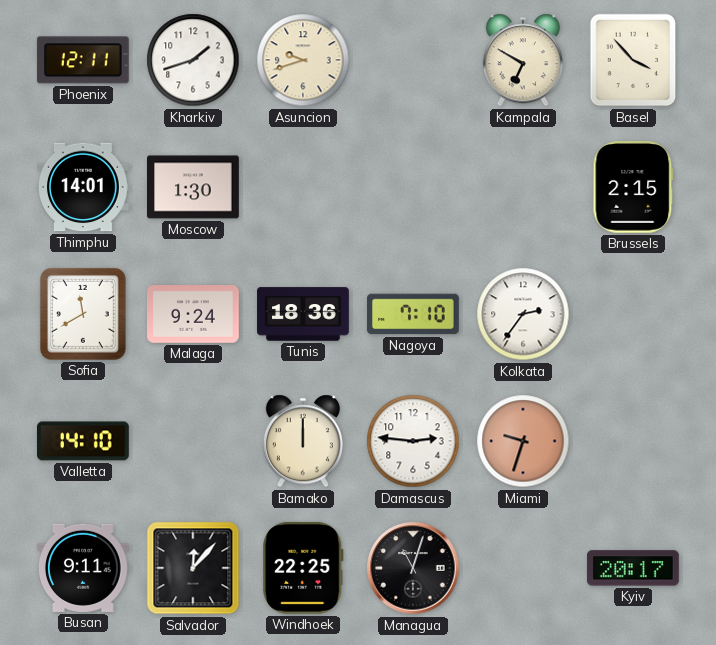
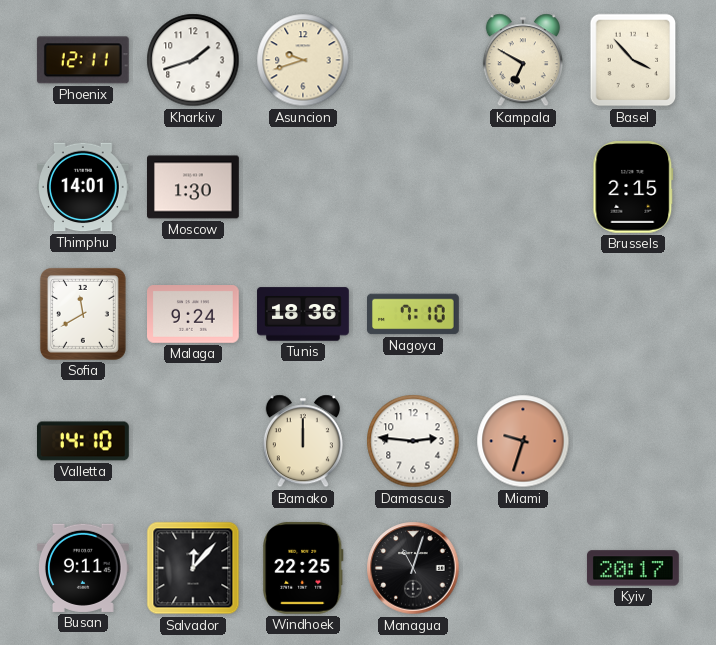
Kolkata: 2:36 -> none
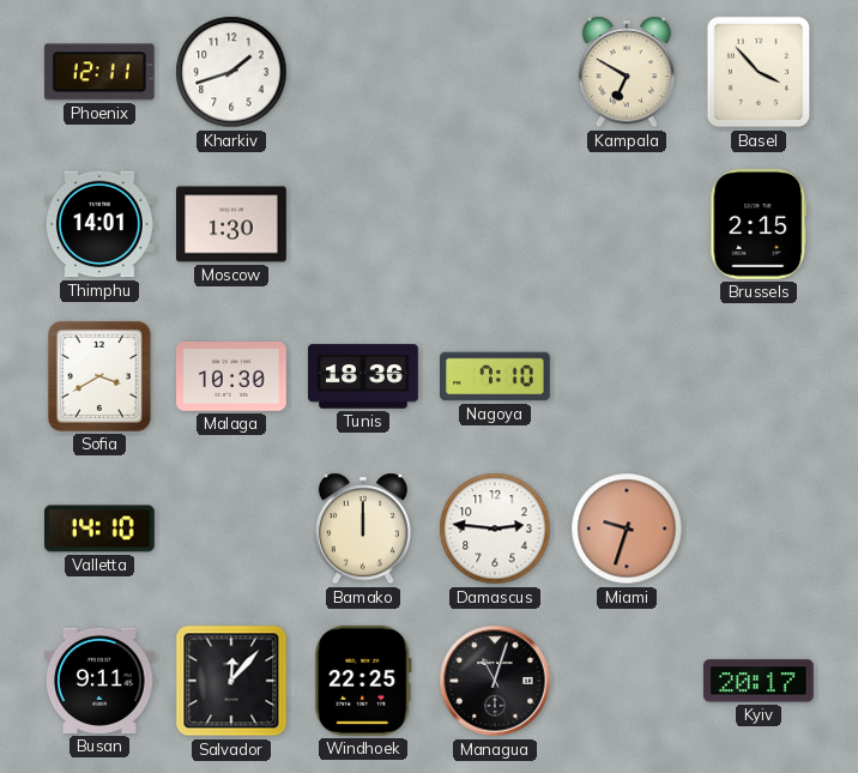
Asuncion: 9:42 -> none
Sofia: 11:40 -> 3:40
Malaga: 9:24 -> 10:30
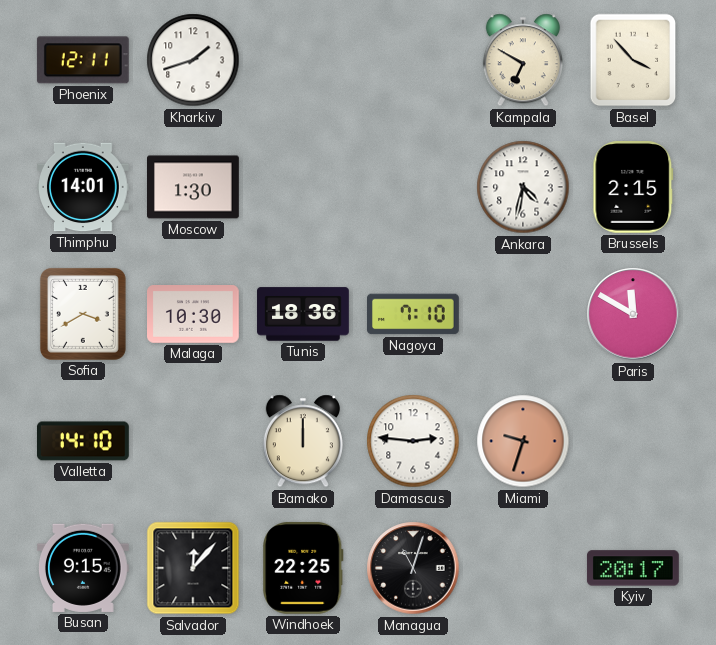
Ankara: none -> 4:32
Paris: none -> 11:50
Busan: 9:11 -> 9:15
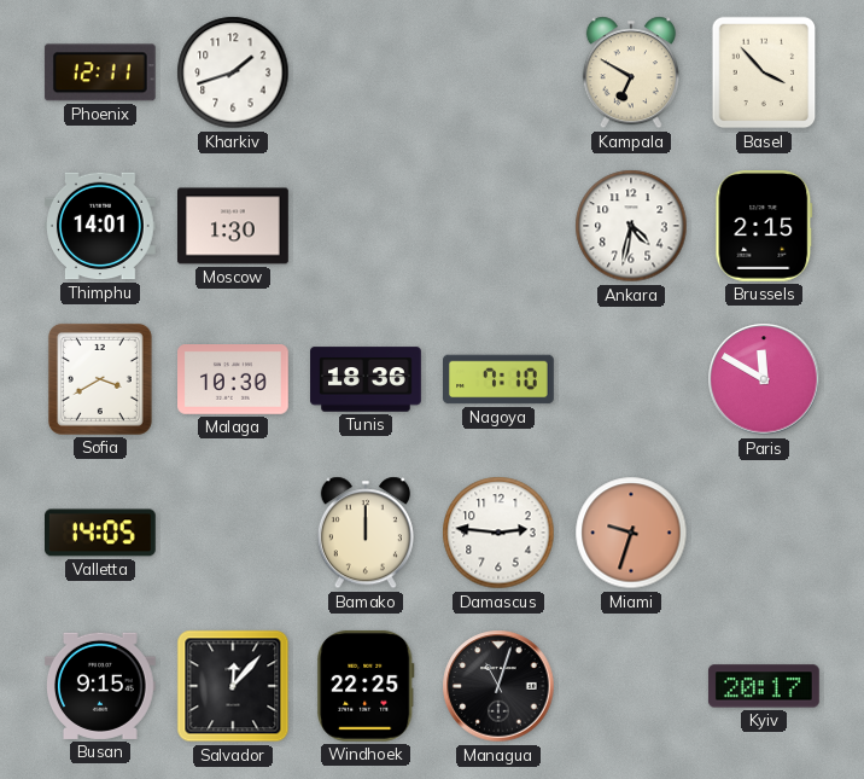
Valletta: 14:10 -> 14:05
